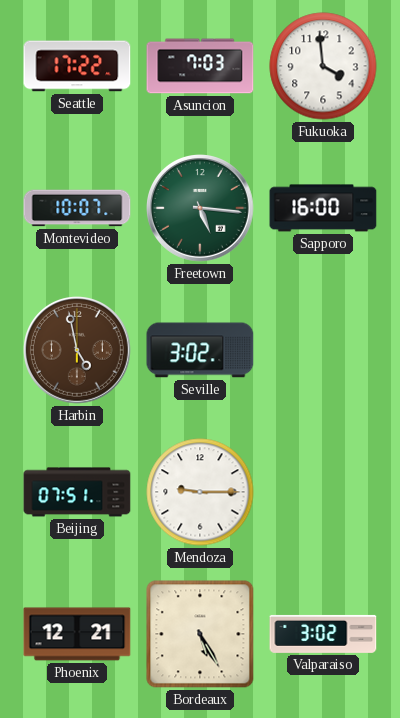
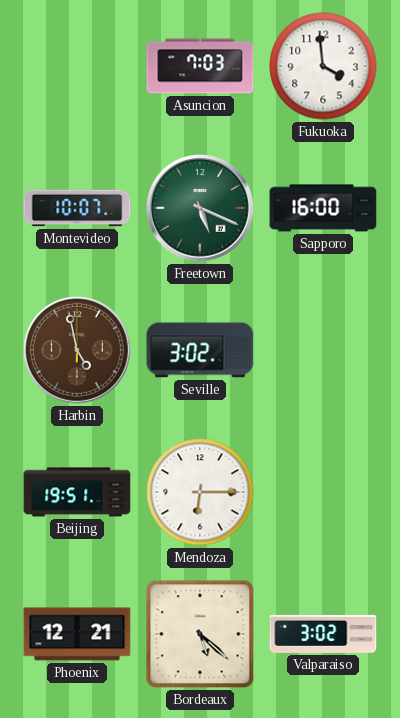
Seattle: 17:22 -> none
Freetown: 5:16 -> 5:19
Beijing: 07:51 -> 19:51
Mendoza: 9:15 -> 6:15
Bordeaux: 5:25 -> 5:22
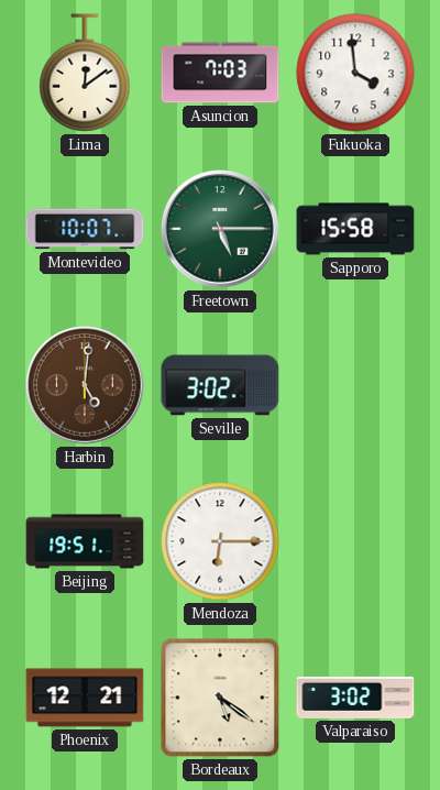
Lima: none -> 12:09
Freetown: 5:19 -> 5:15
Sapporo: 16:00 -> 15:58
Harbin: 4:58 -> 5:01
Bordeaux: 5:22 -> 5:21
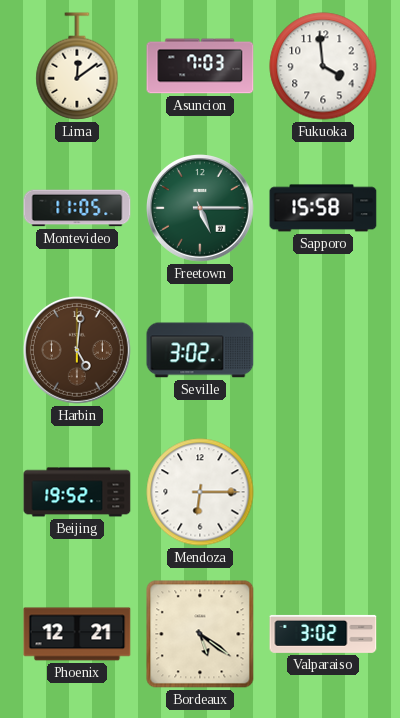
Montevideo: 10:07 -> 11:05
Beijing: 19:51 -> 19:52
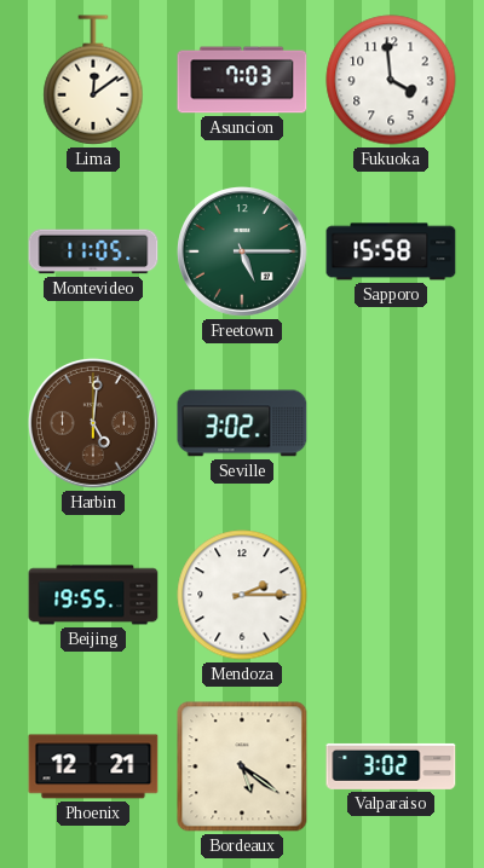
Beijing: 19:52 -> 19:55
Mendoza: 6:15 -> 2:15
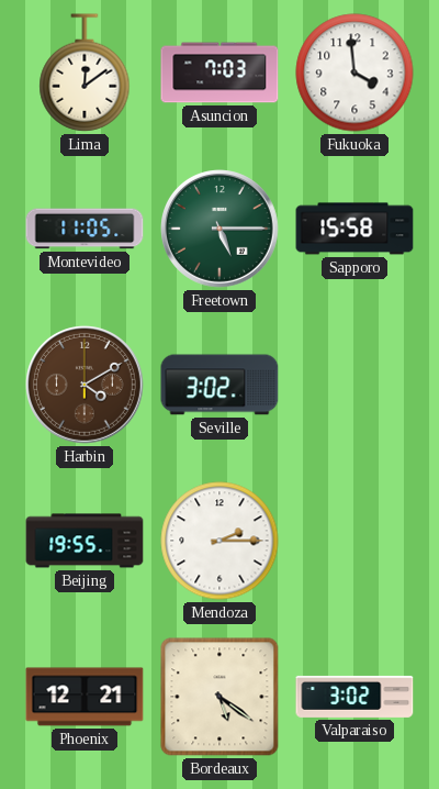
Harbin: 5:01 -> 4:10
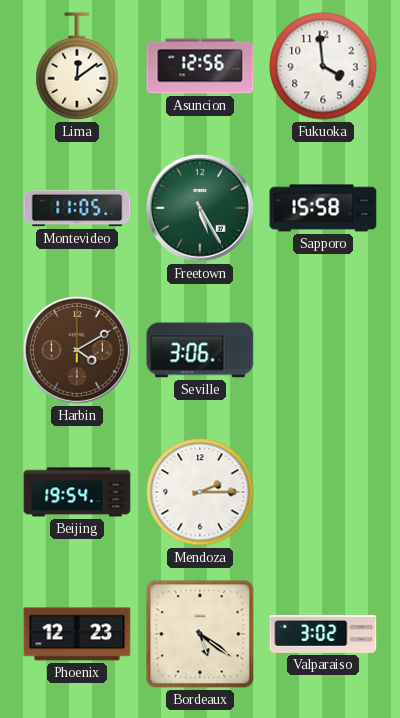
Asuncion: 7:03 -> 12:56
Freetown: 5:15 -> 5:25
Seville: 3:02 -> 3:06
Beijing: 19:55 -> 19:54
Phoenix: 12:21 -> 12:23
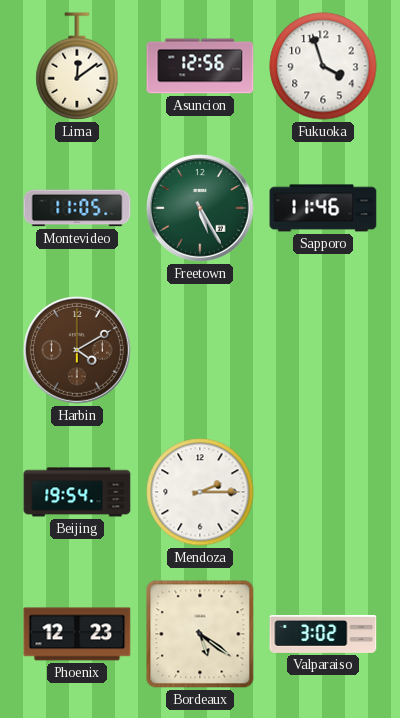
Fukuoka: 3:59 -> 3:57
Sapporo: 15:58 -> 11:46
Seville: 3:06 -> none
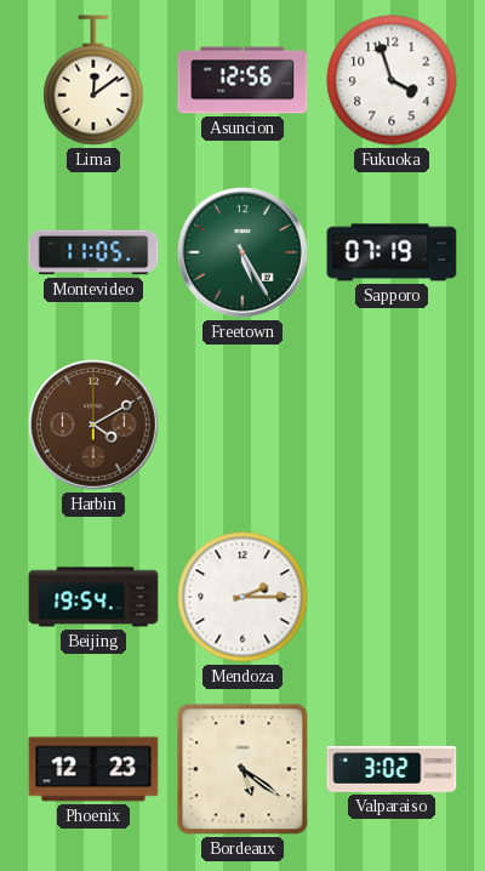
Sapporo: 11:46 -> 07:19
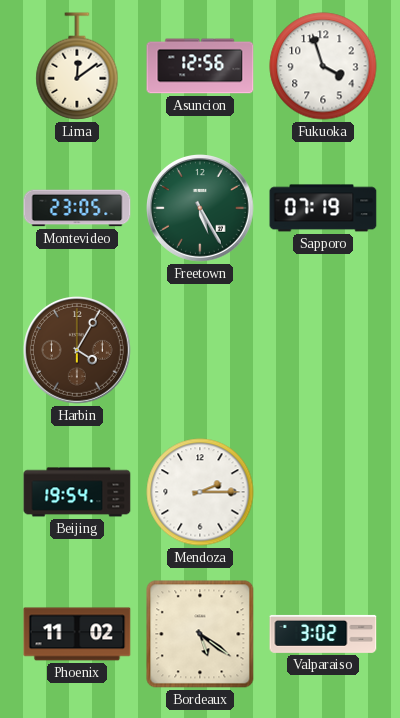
Montevideo: 11:05 -> 23:05
Harbin: 4:10 -> 4:05
Phoenix: 12:23 -> 11:02
